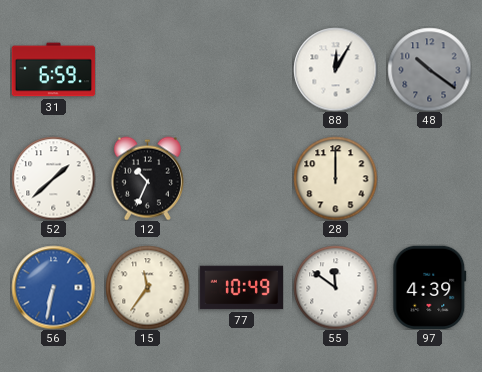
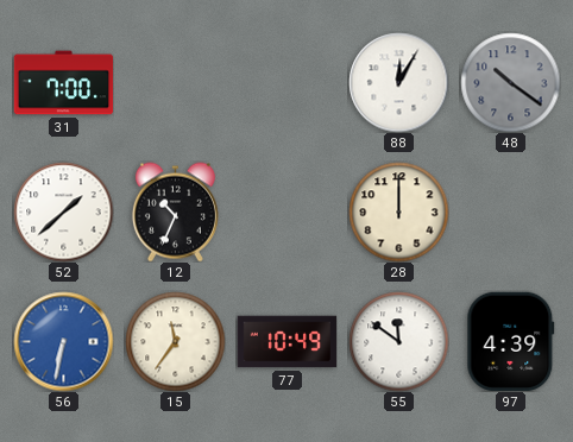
31: 6:59 -> 7:00
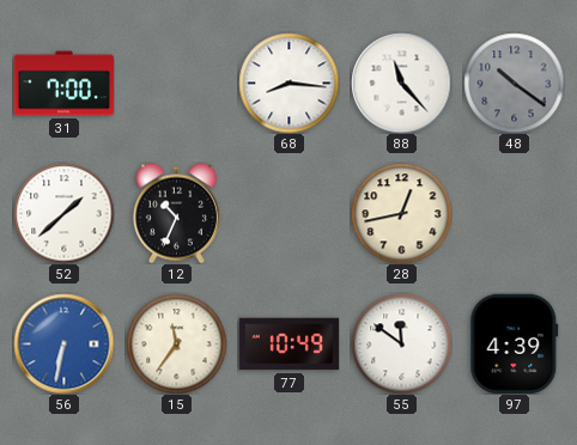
68: none -> 8:16
88: 12:05 -> 11:23
28: 12:00 -> 12:43
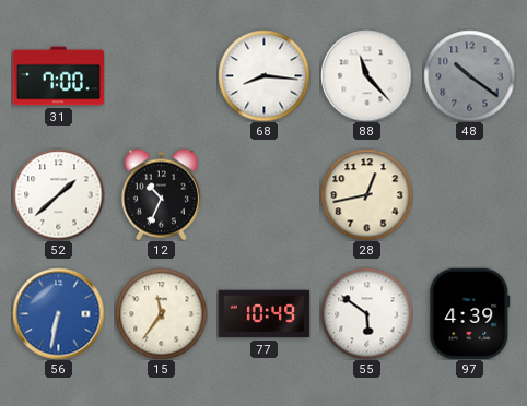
55: 11:51 -> 5:51
